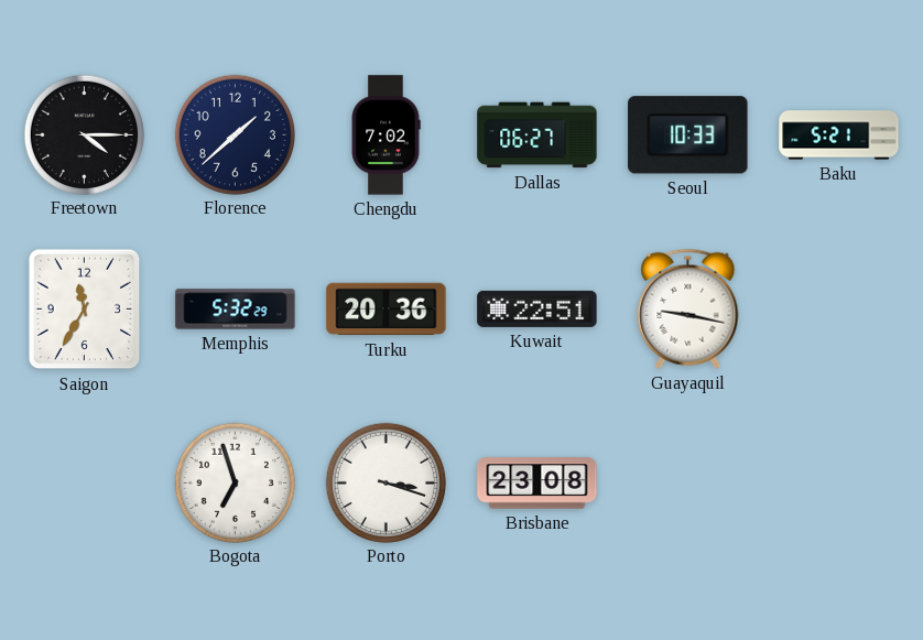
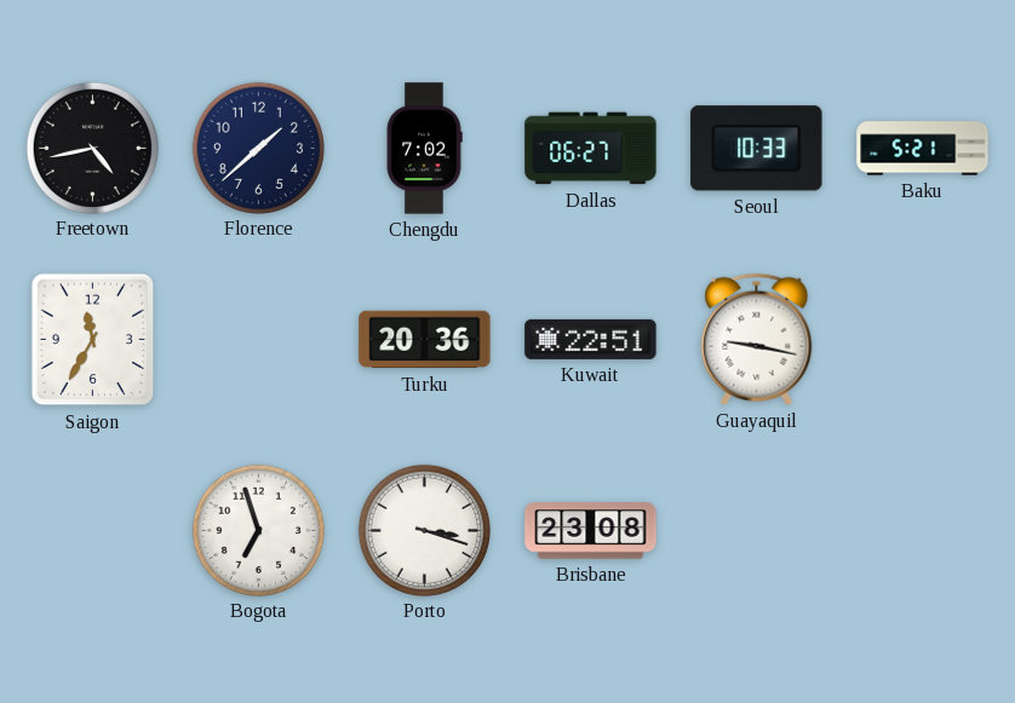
Freetown: 4:15 -> 4:43
Memphis: 5:32 -> none
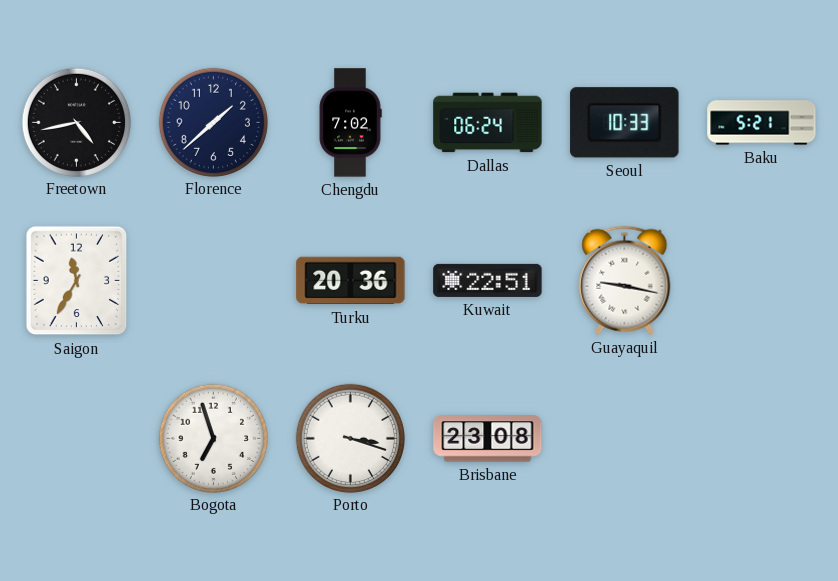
Dallas: 06:27 -> 06:24
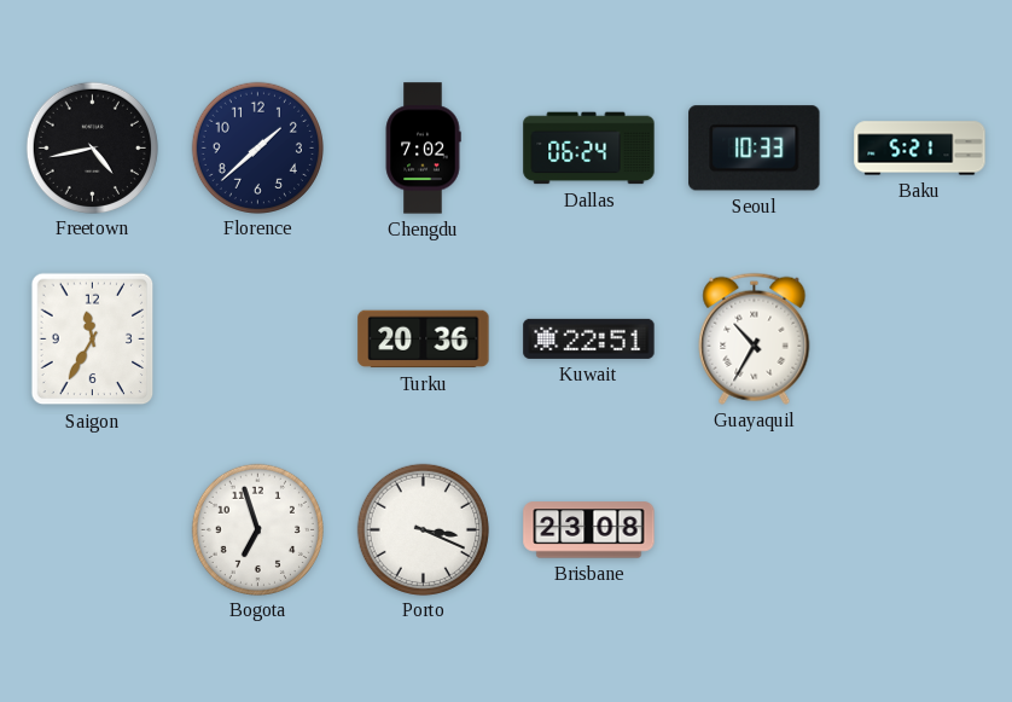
Guayaquil: 9:17 -> 10:35
Porto: 3:18 -> 3:19
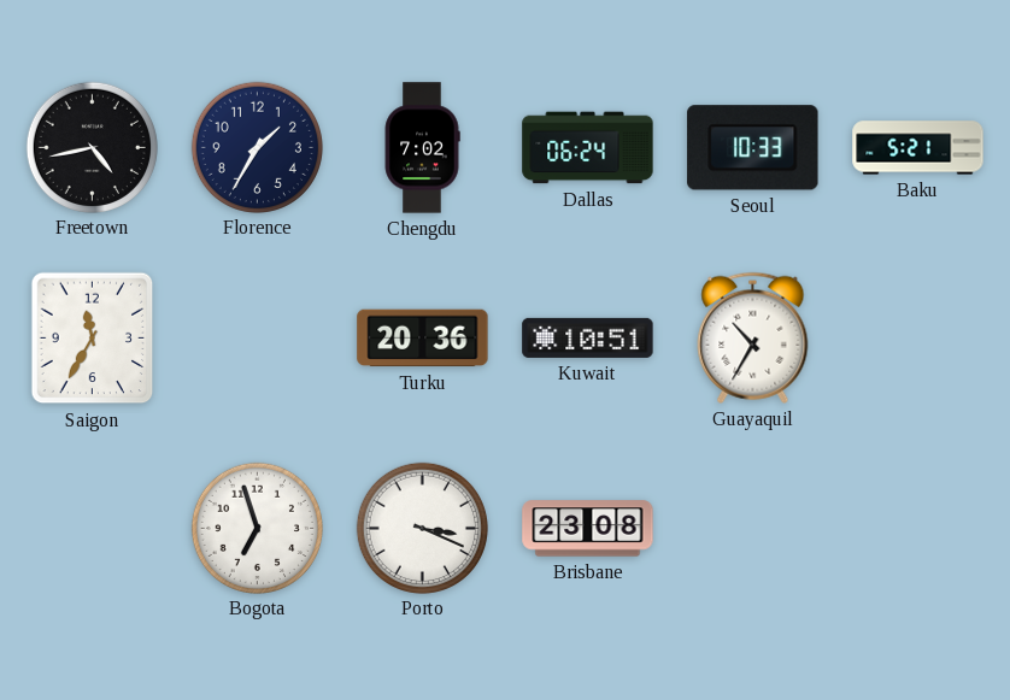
Florence: 1:38 -> 1:35
Kuwait: 22:51 -> 10:51
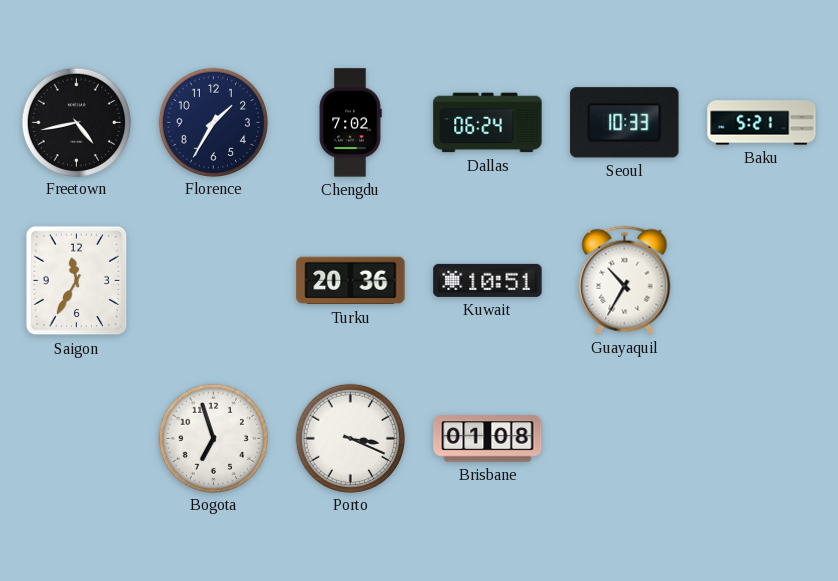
Brisbane: 23:08 -> 01:08
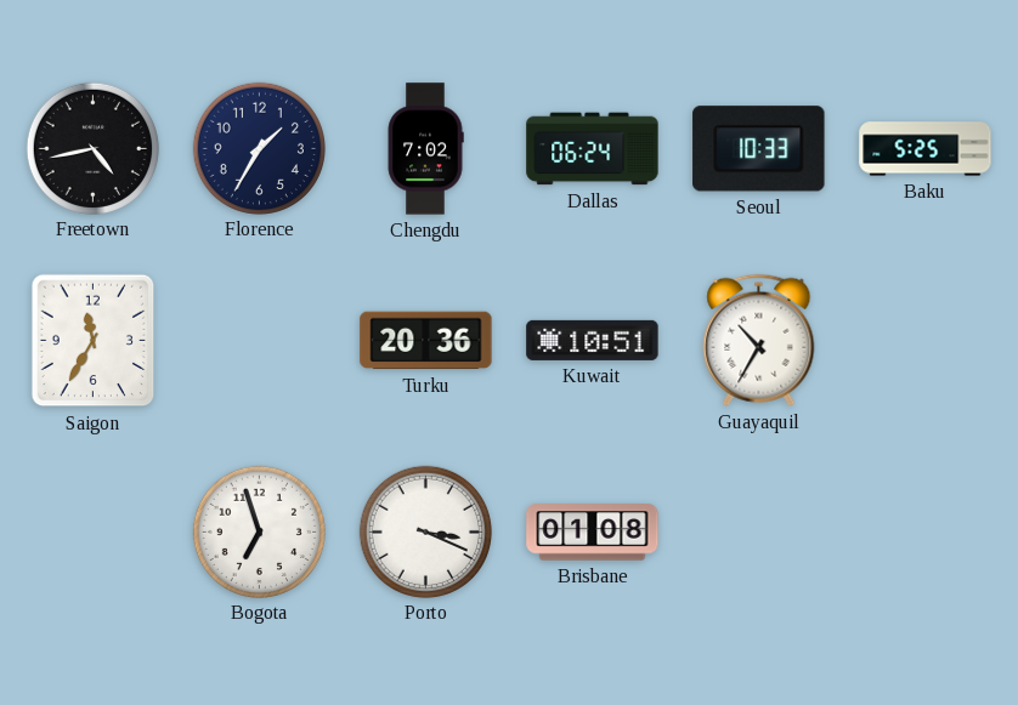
Baku: 5:21 -> 5:25
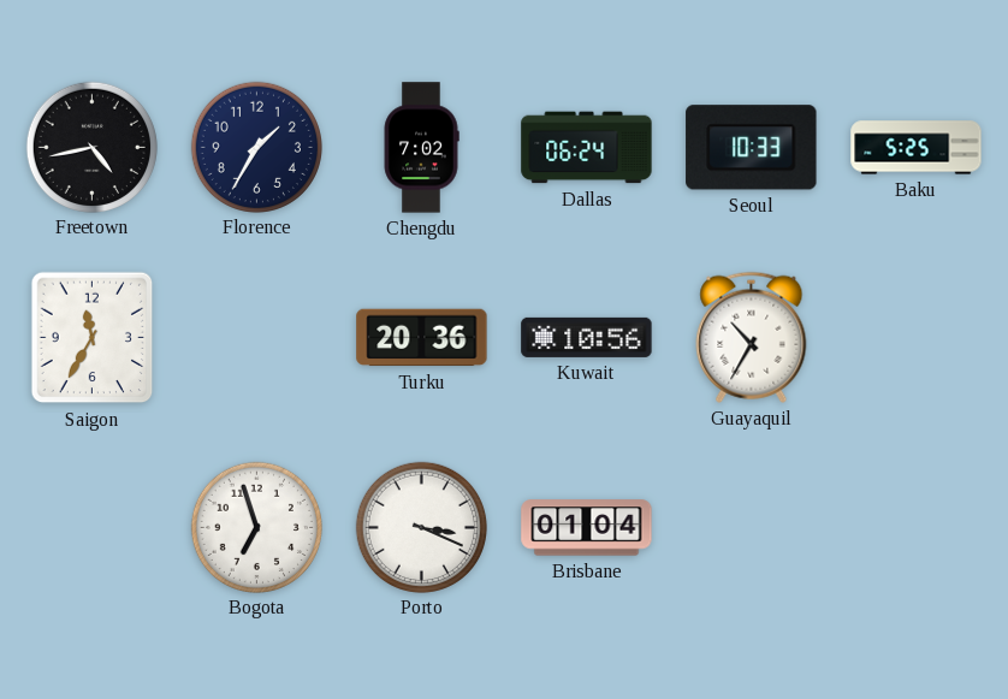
Kuwait: 10:51 -> 10:56
Brisbane: 01:08 -> 01:04
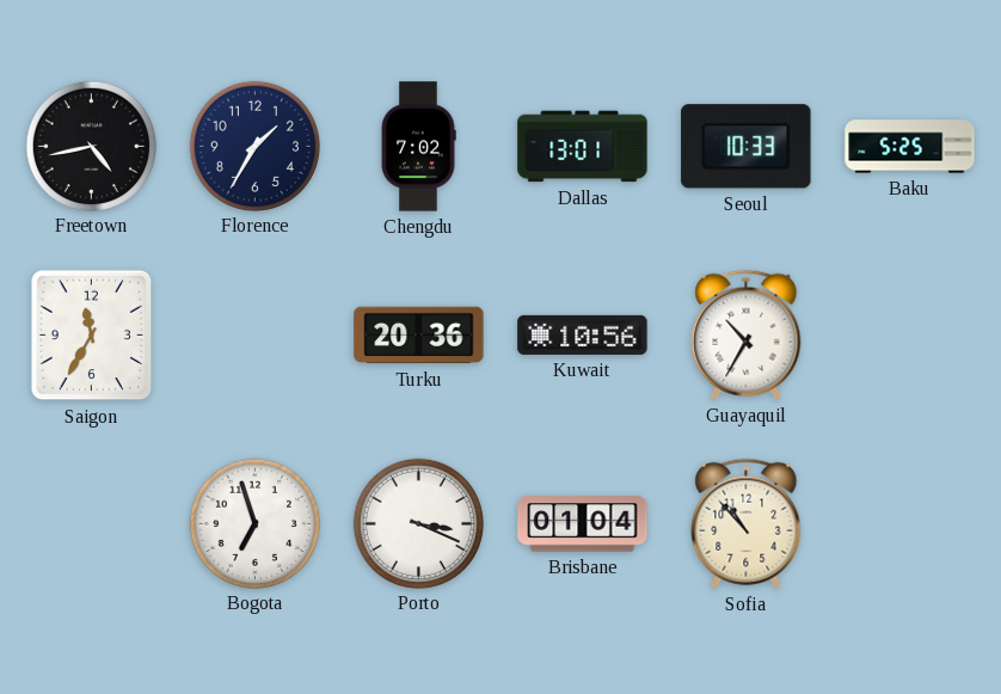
Dallas: 06:24 -> 13:01
Sofia: none -> 10:53
